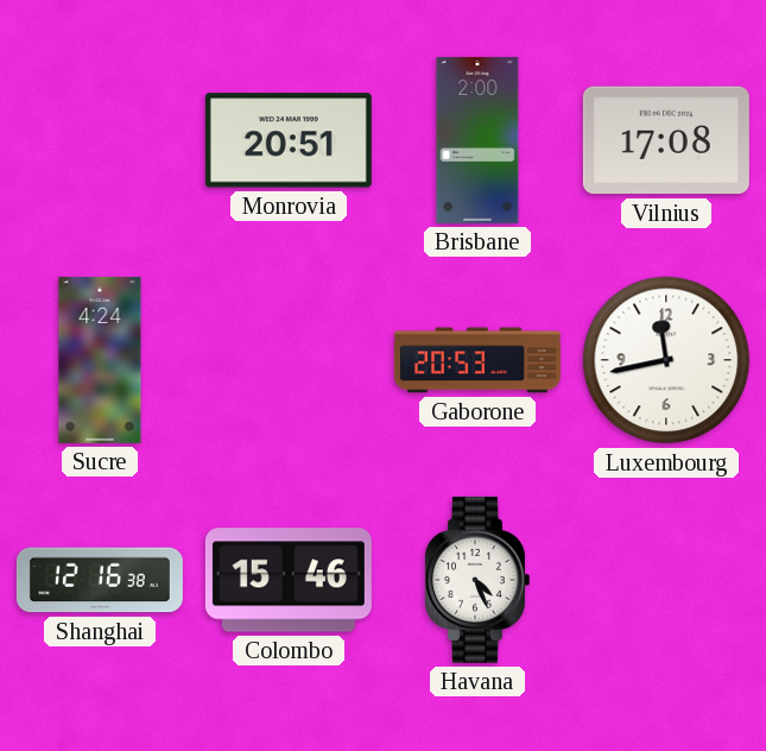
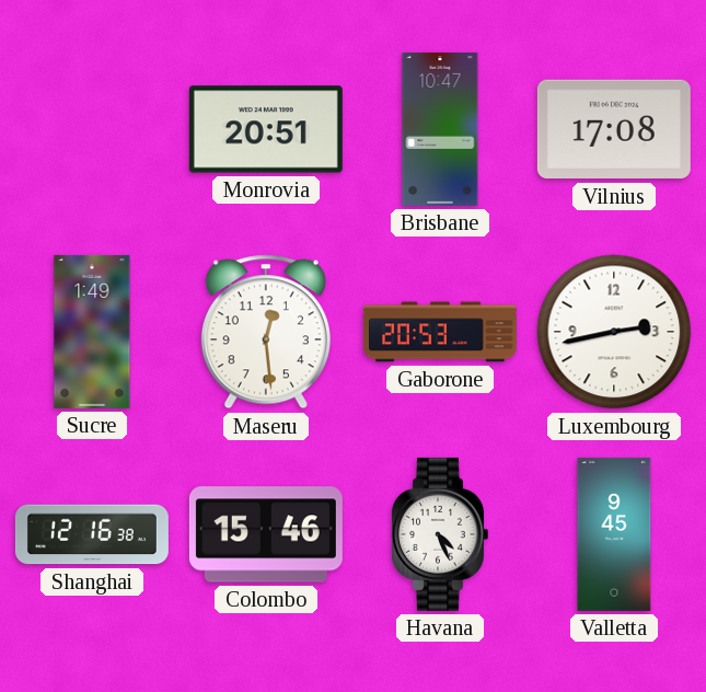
Brisbane: 2:00 -> 10:47
Sucre: 4:24 -> 1:49
Maseru: none -> 12:29
Luxembourg: 11:43 -> 2:43
Valletta: none -> 9:45
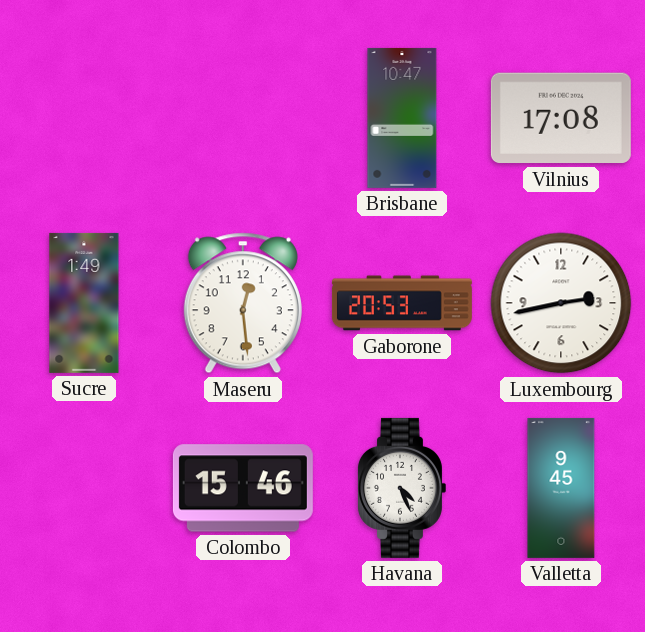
Monrovia: 20:51 -> none
Shanghai: 12:16 -> none
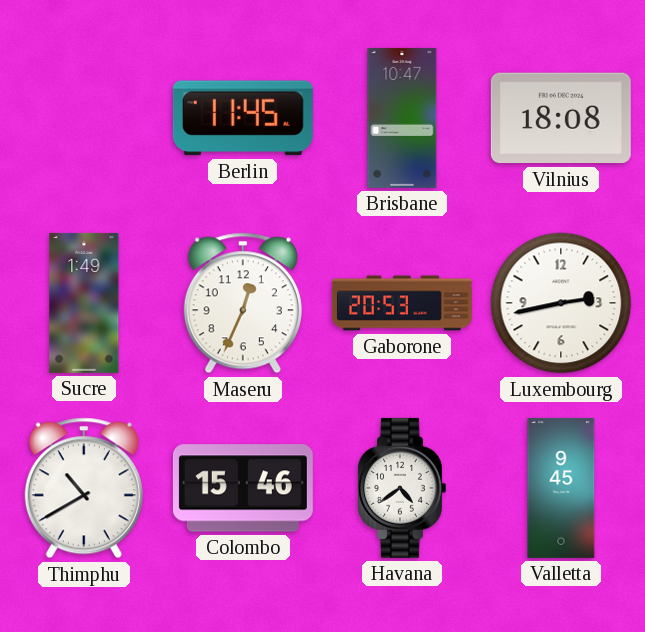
Berlin: none -> 11:45
Vilnius: 17:08 -> 18:08
Maseru: 12:29 -> 12:34
Thimphu: none -> 10:40
Havana: 4:26 -> 4:39
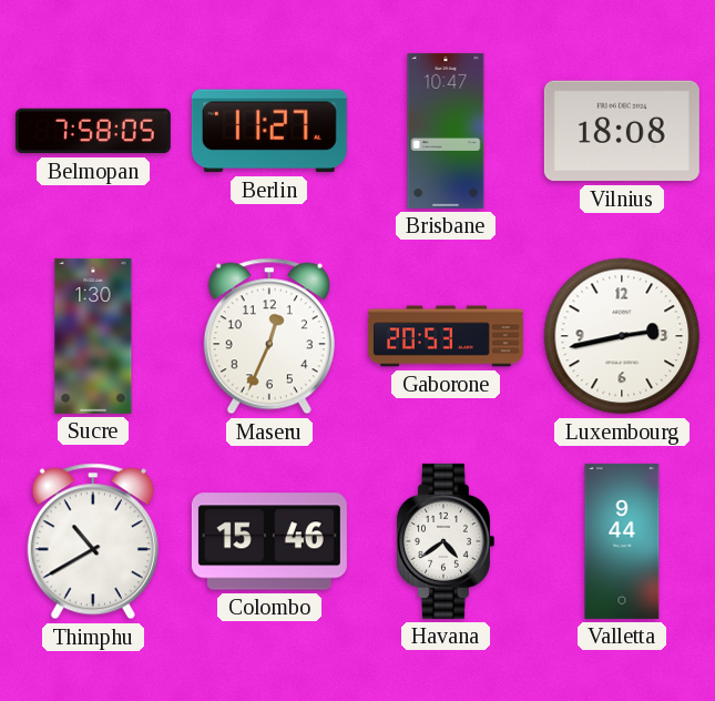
Belmopan: none -> 7:58
Berlin: 11:45 -> 11:27
Sucre: 1:49 -> 1:30
Valletta: 9:45 -> 9:44
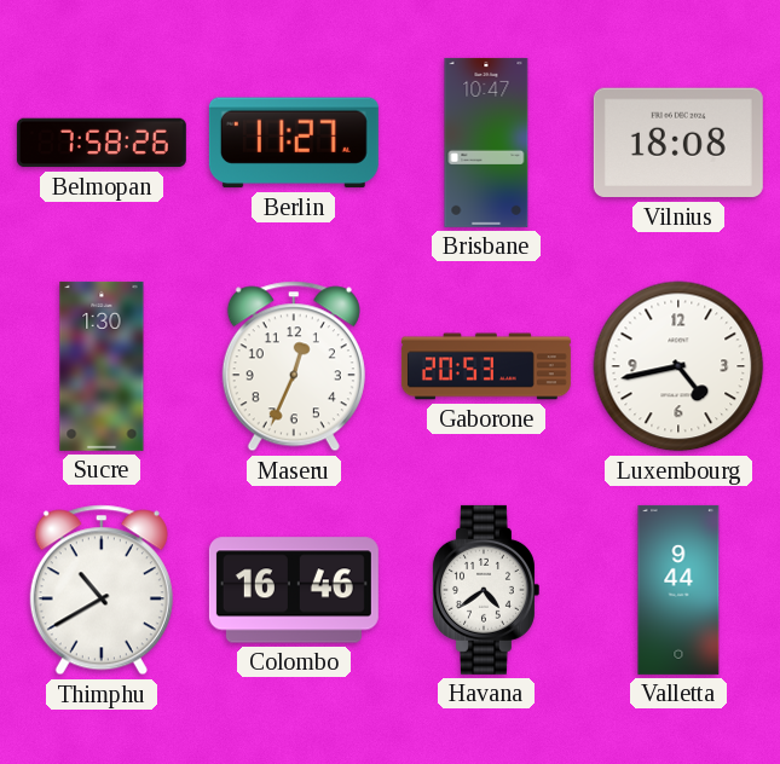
Belmopan: 7:58:05 -> 7:58:26
Luxembourg: 2:43 -> 4:43
Colombo: 15:46 -> 16:46
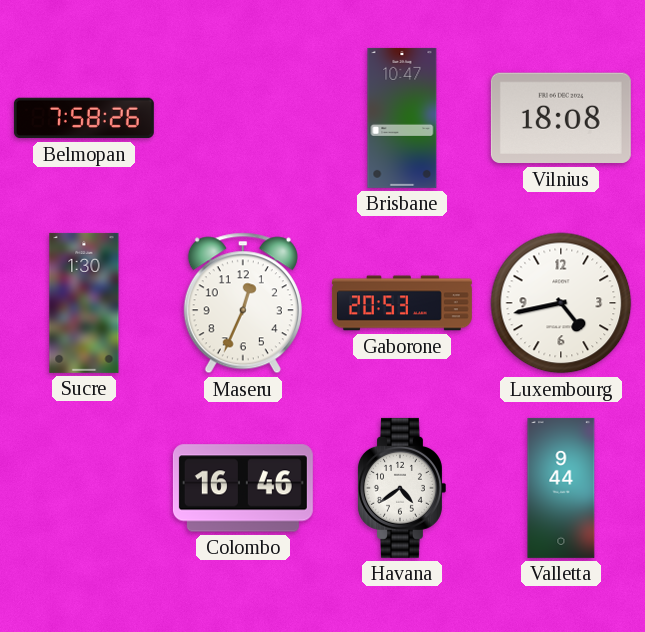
Berlin: 11:27 -> none
Thimphu: 10:40 -> none
